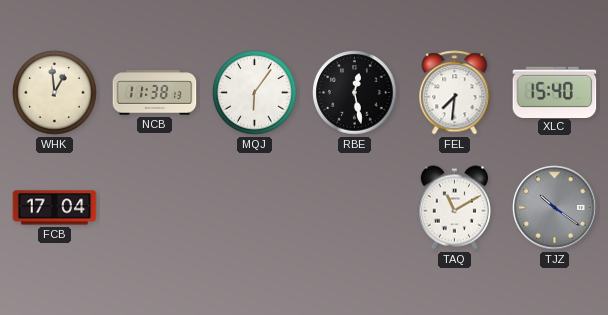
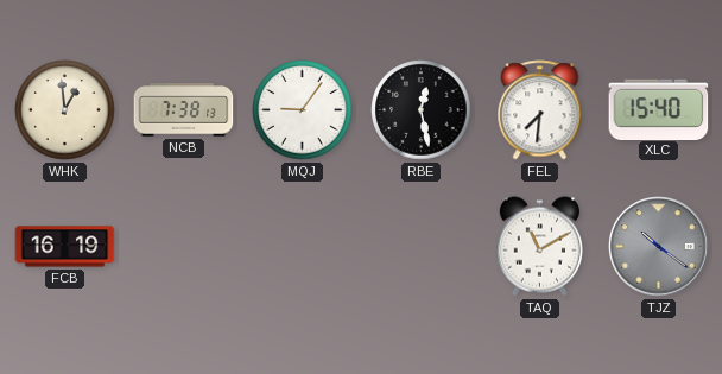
NCB: 11:38 -> 7:38
MQJ: 6:06 -> 9:06
FCB: 17:04 -> 16:19
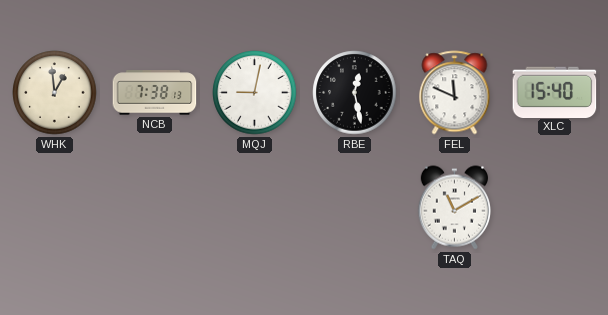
MQJ: 9:06 -> 9:02
FEL: 7:31 -> 11:49
FCB: 16:19 -> none
TJZ: 10:21 -> none
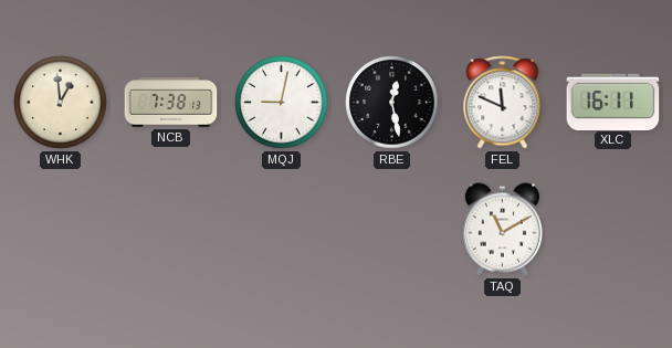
XLC: 15:40 -> 16:11
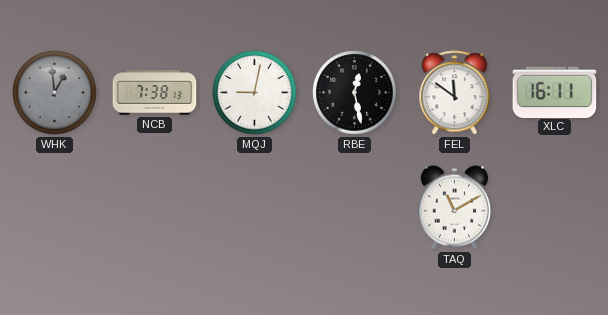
WHK dial: cream -> grey
FEL: 11:49 -> 11:51
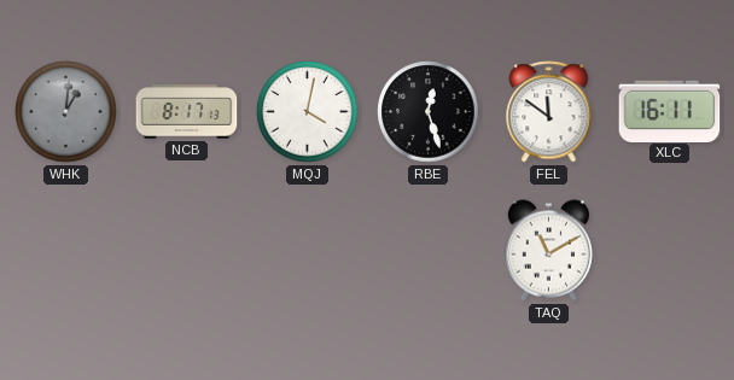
WHK: 12:59 -> 1:01
NCB: 7:38 -> 8:17
MQJ: 9:02 -> 4:02
RBE: 12:28 -> 12:27
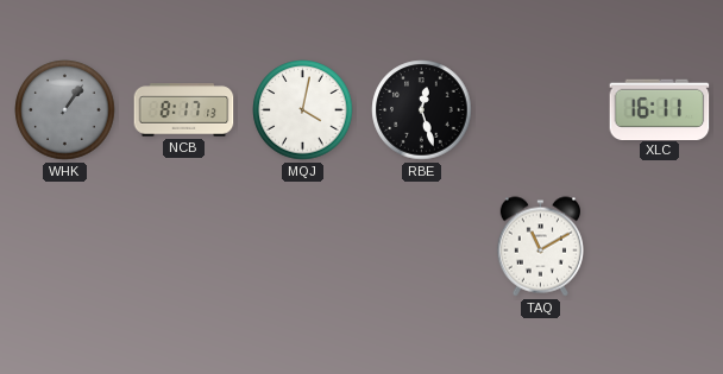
WHK: 1:01 -> 1:06
FEL: 11:51 -> none
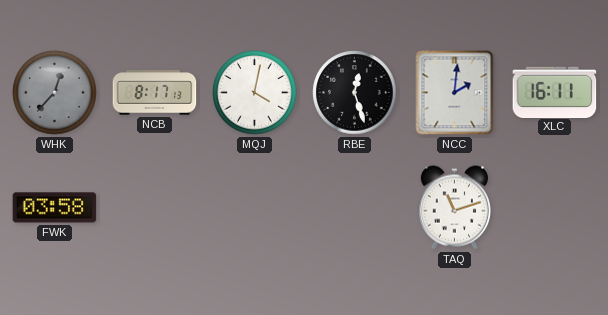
WHK: 1:06 -> 12:37
NCC: none -> 2:01
FWK: none -> 03:58
TAQ: 11:10 -> 11:12
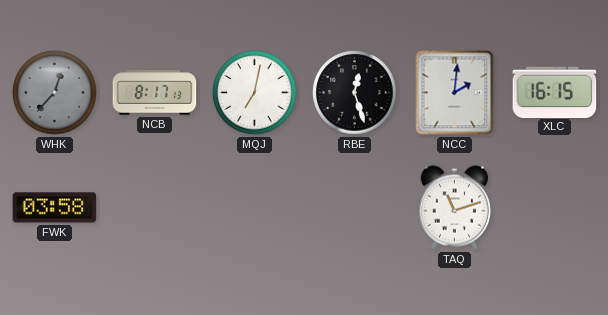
MQJ: 4:02 -> 7:02
XLC: 16:11 -> 16:15
